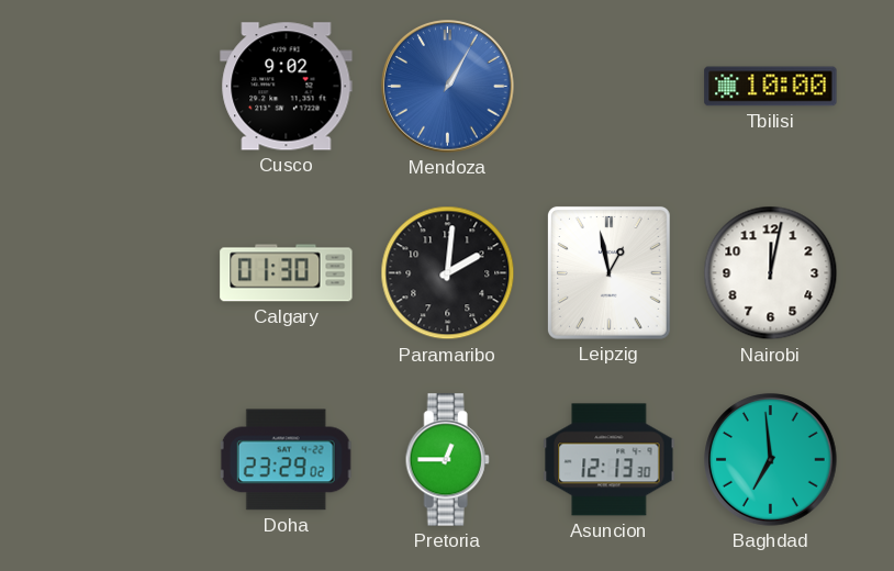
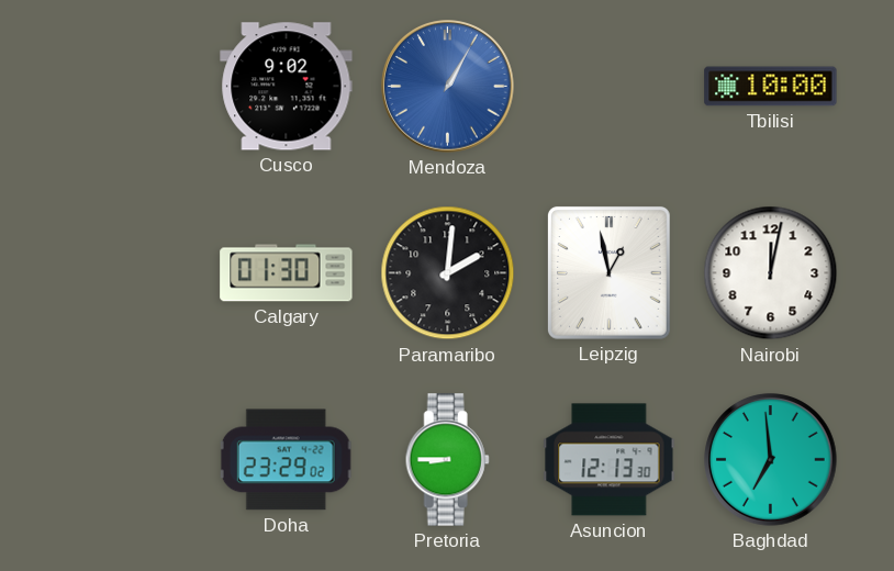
Pretoria: 12:45 -> 8:45
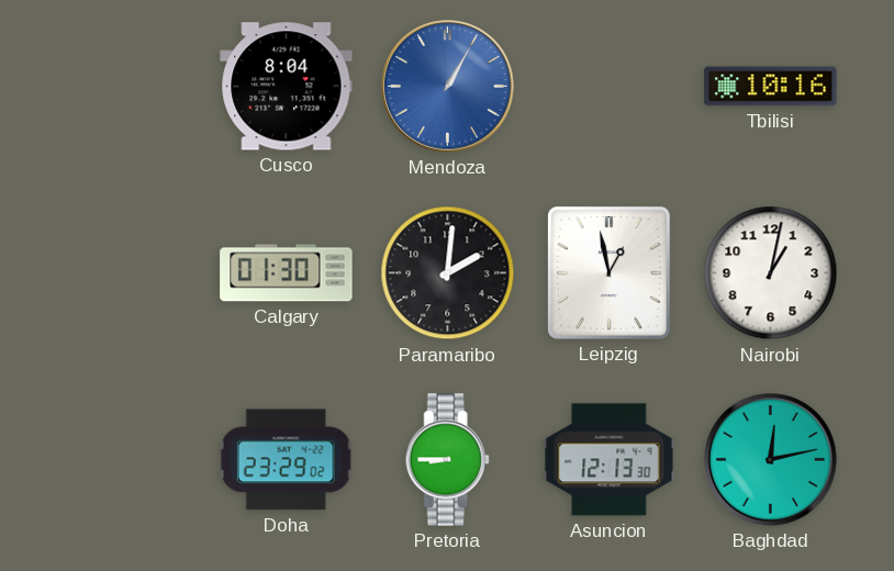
Cusco: 9:02 -> 8:04
Tbilisi: 10:00 -> 10:16
Nairobi: 12:02 -> 1:02
Baghdad: 6:59 -> 12:13
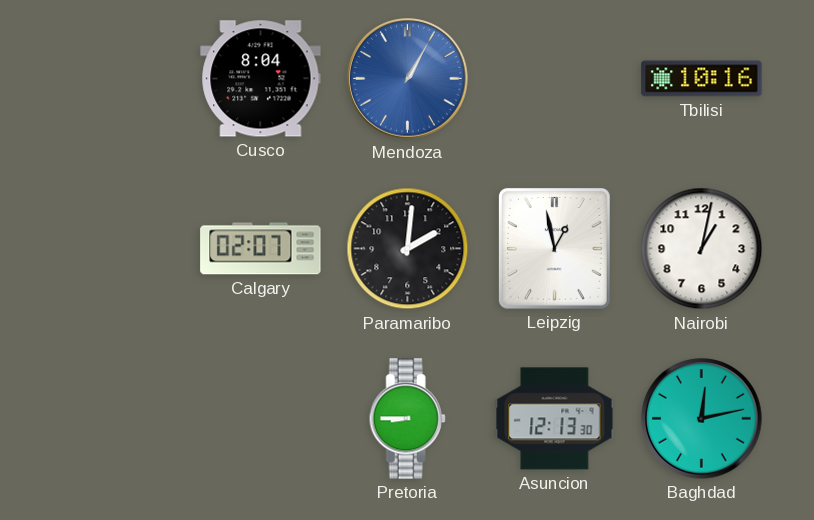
Calgary: 01:30 -> 02:07
Doha: 23:29 -> none
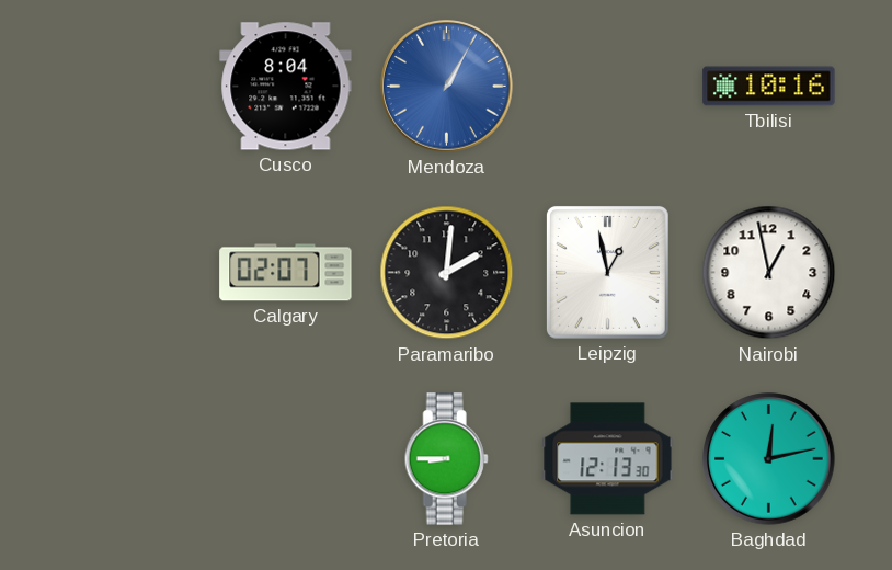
Nairobi: 1:02 -> 12:58
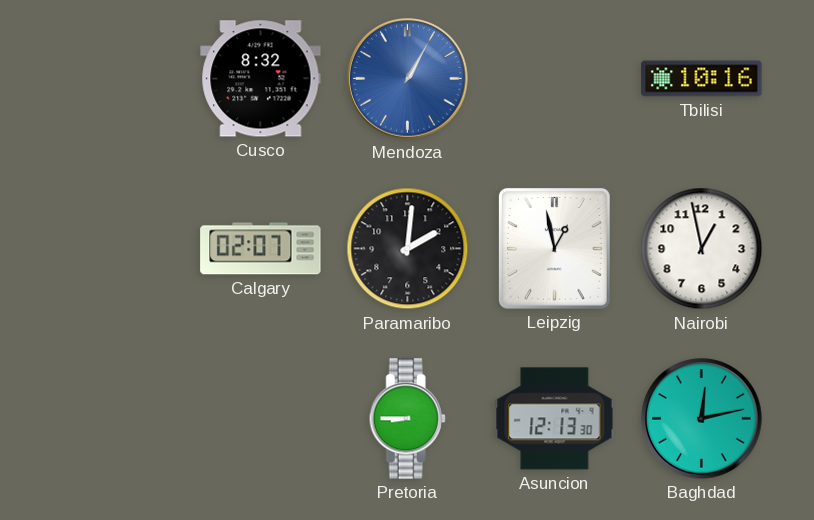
Cusco: 8:04 -> 8:32
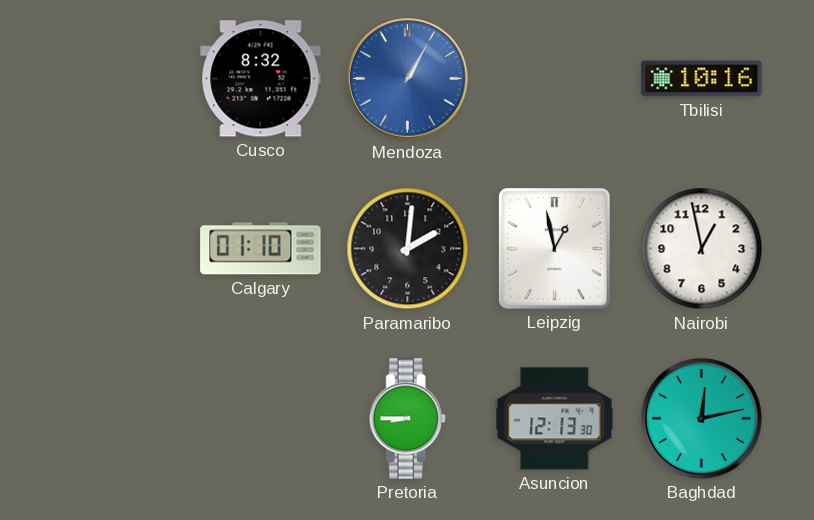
Calgary: 02:07 -> 01:10
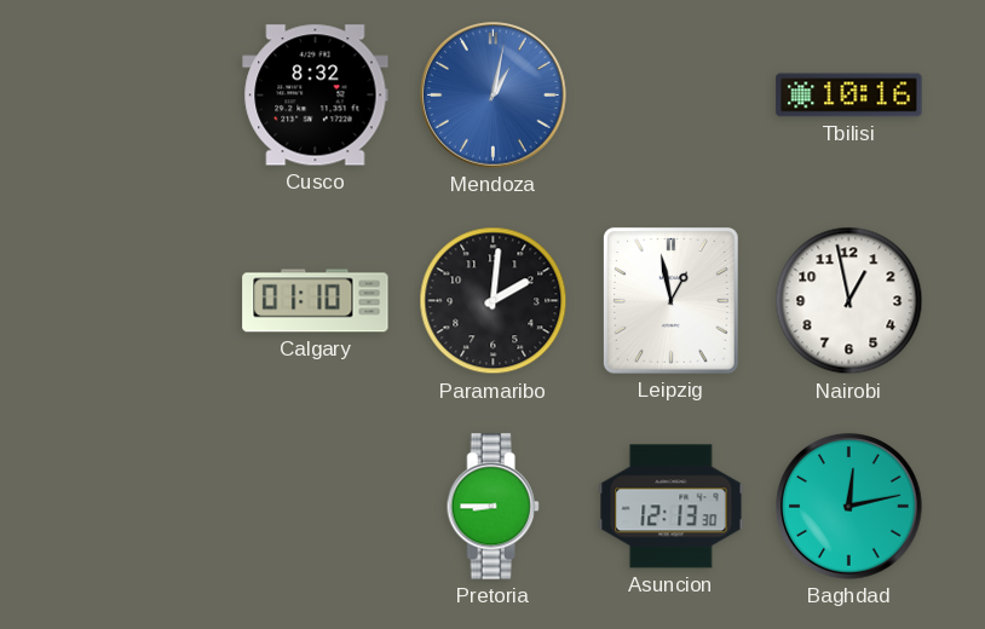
Mendoza: 1:05 -> 1:02
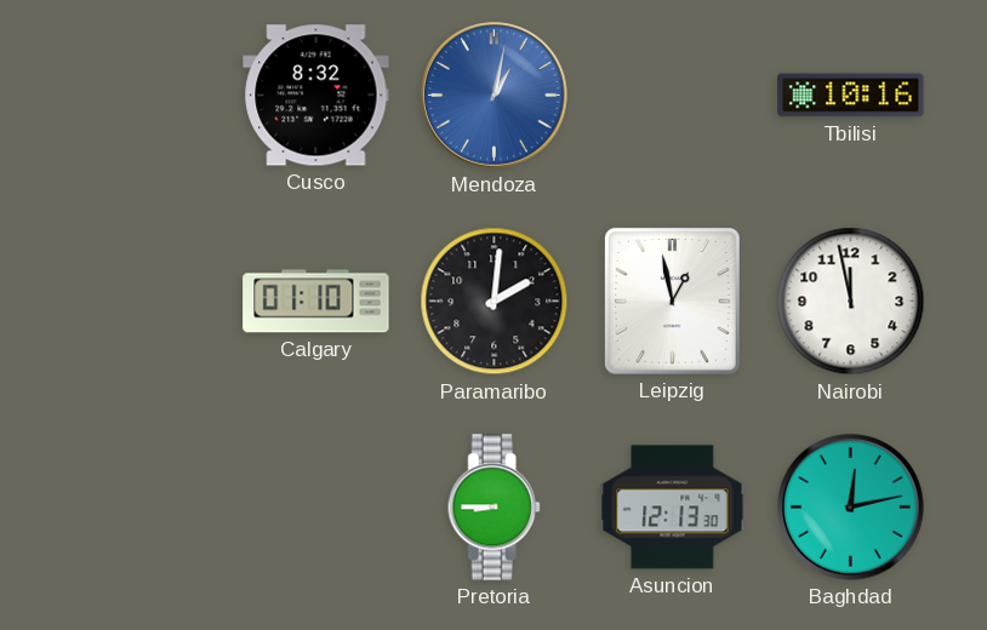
Nairobi: 12:58 -> 11:58
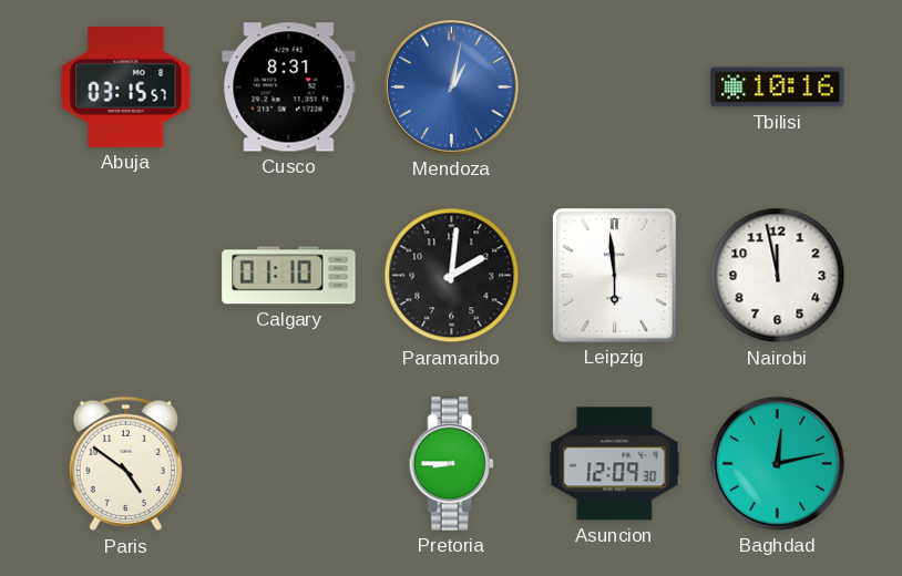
Abuja: none -> 03:15
Cusco: 8:32 -> 8:31
Leipzig: 12:58 -> 5:59
Paris: none -> 4:51
Asuncion: 12:13 -> 12:09
